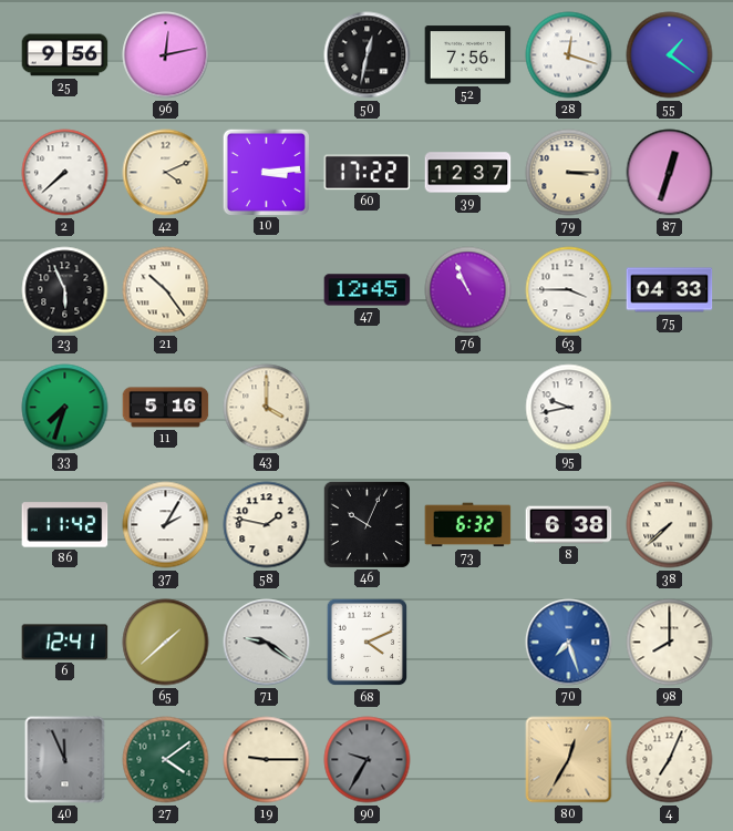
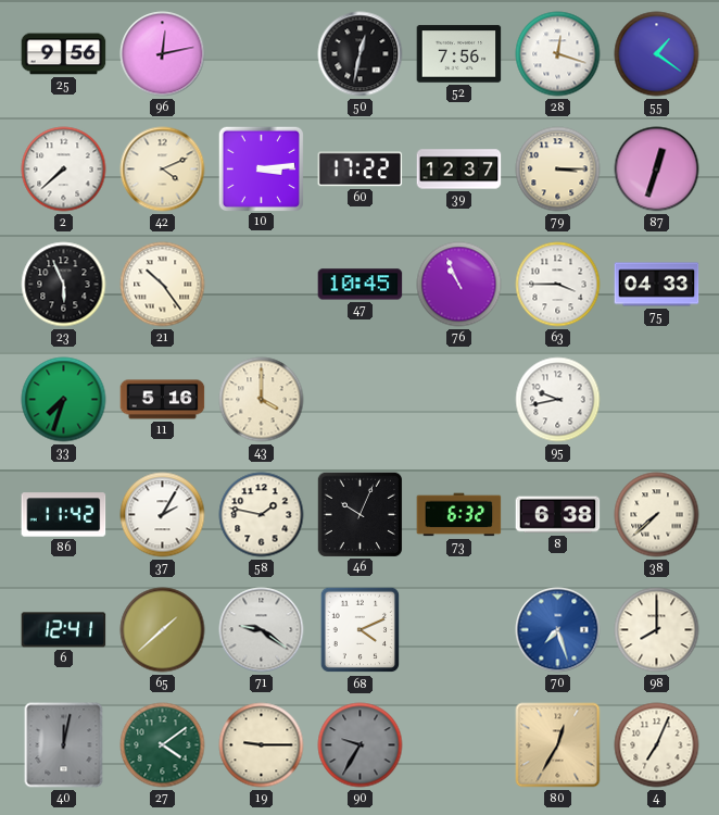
47: 12:45 -> 10:45
40: 11:56 -> 12:02
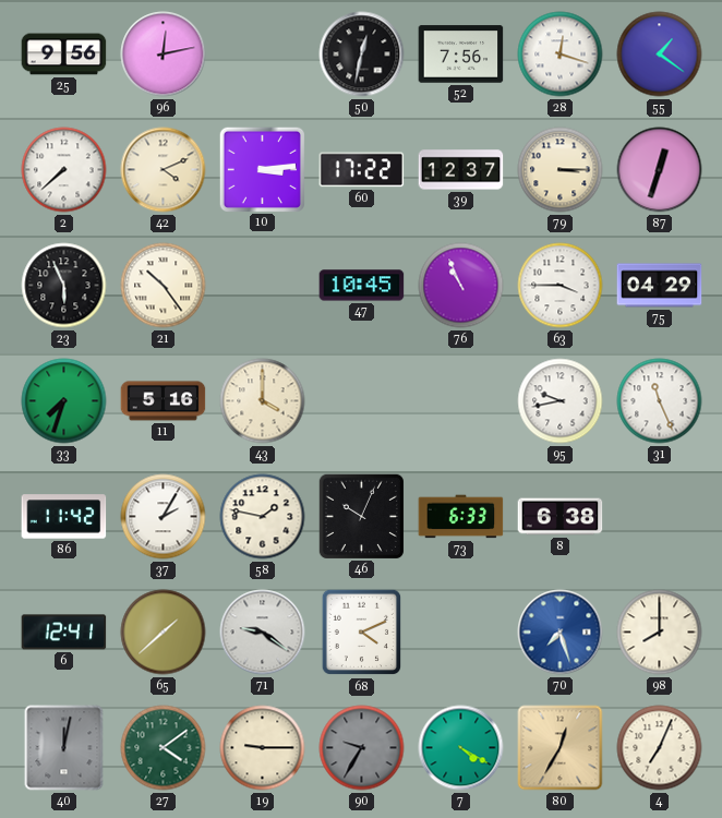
75: 04:33 -> 04:29
31: none -> 11:26
73: 6:32 -> 6:33
38: 7:38 -> none
7: none -> 4:20
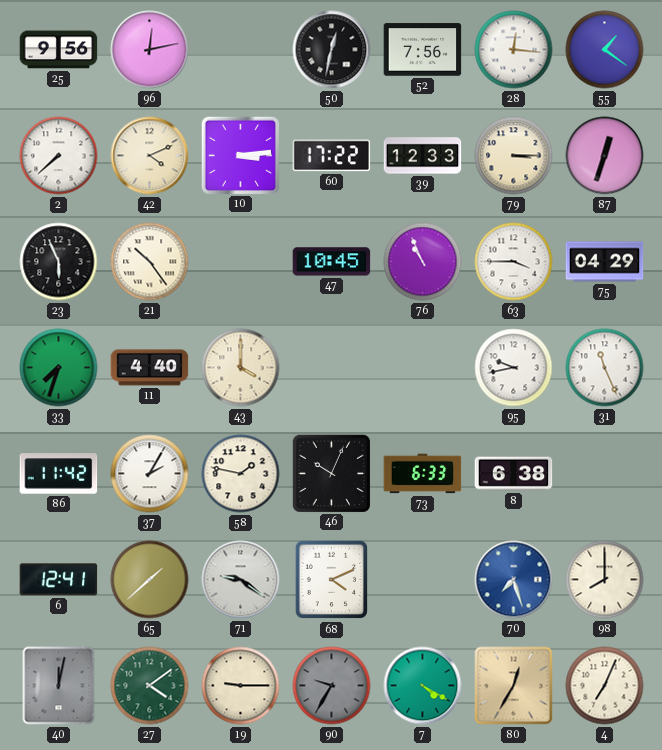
28: 12:18 -> 12:16
39: 12:37 -> 12:33
11: 5:16 -> 4:40
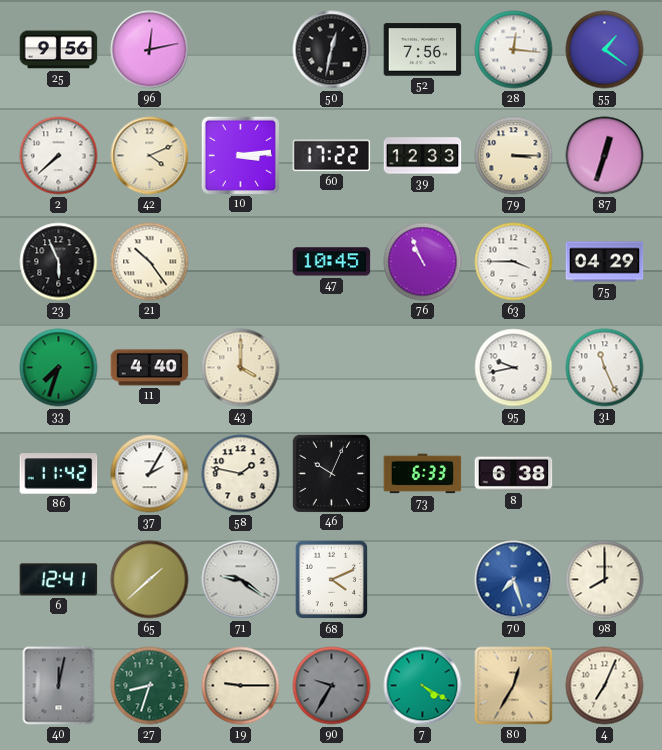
27: 4:09 -> 8:33
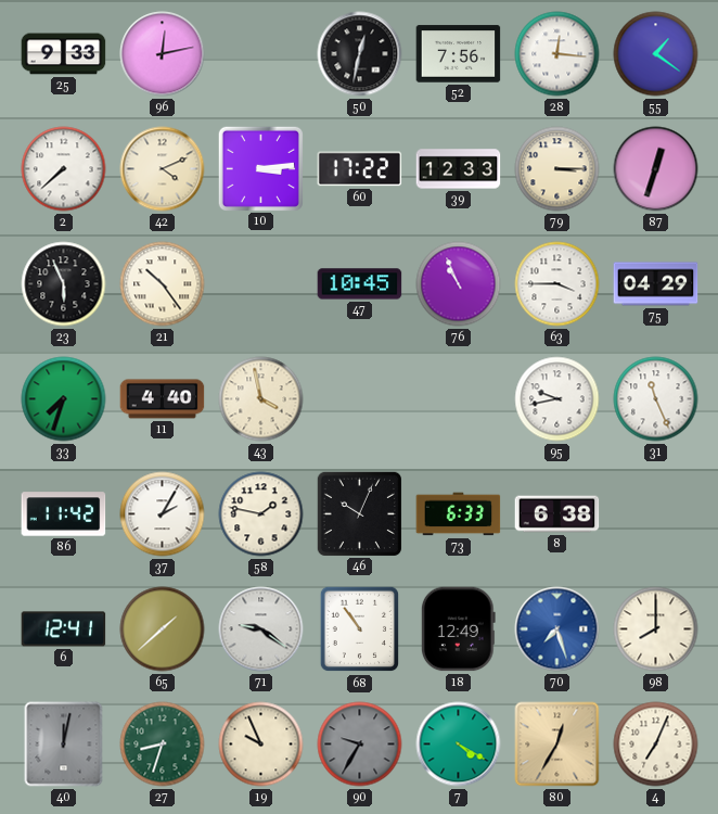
25: 9:56 -> 9:33
43: 4:00 -> 3:58
68: 4:11 -> 10:54
18: none -> 12:49
19: 9:15 -> 9:56
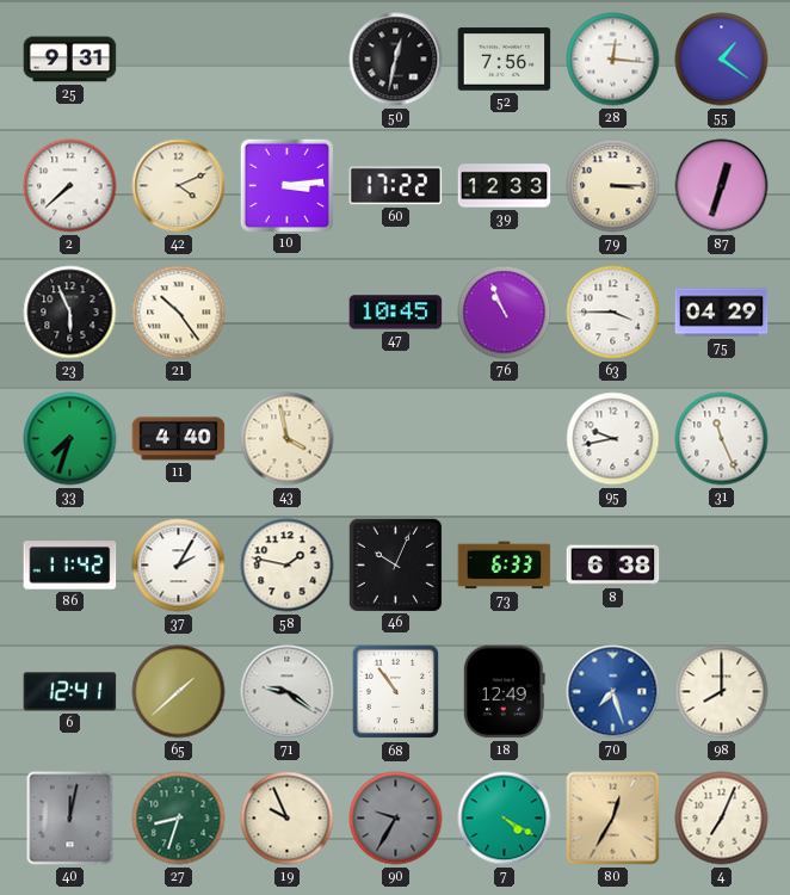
25: 9:33 -> 9:31
96: 12:13 -> none
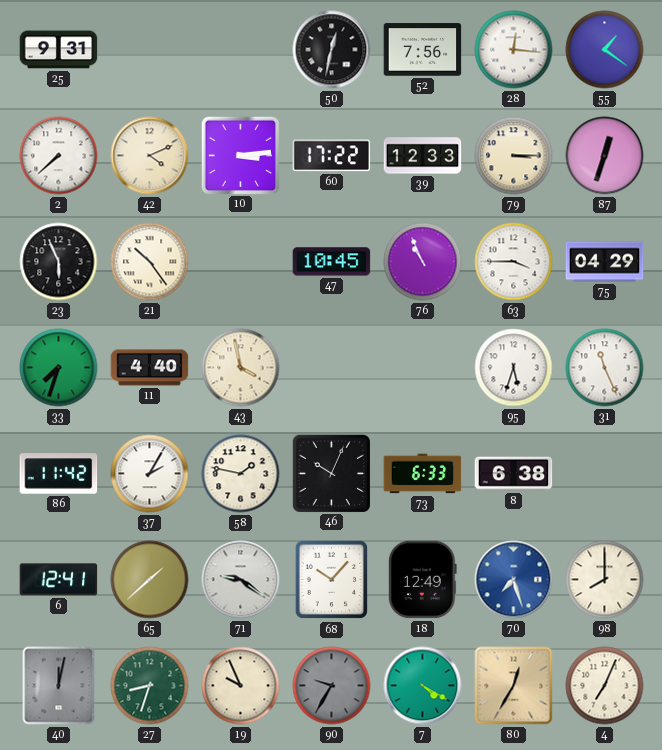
95: 9:43 -> 5:33
68: 10:54 -> 10:07
